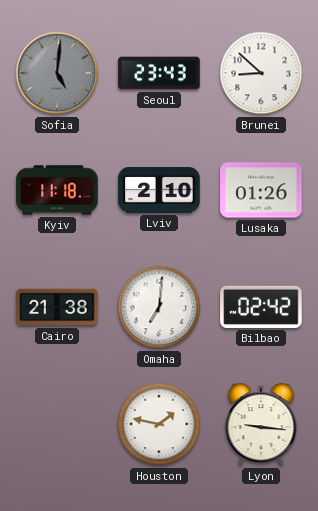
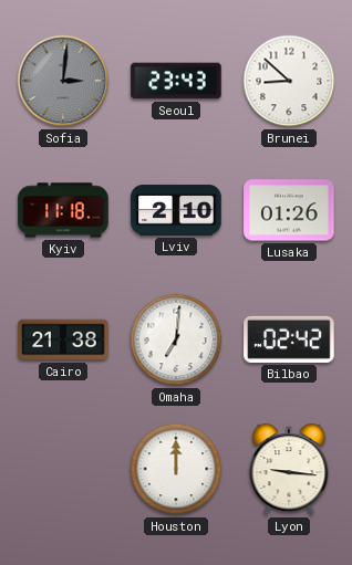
Sofia: 5:01 -> 3:01
Houston: 1:47 -> 12:00
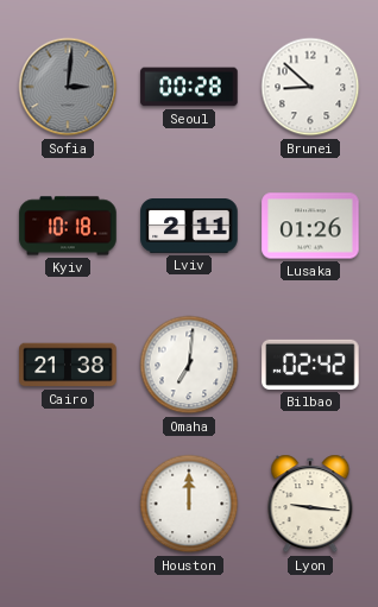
Seoul: 23:43 -> 00:28
Kyiv: 11:18 -> 10:18
Lviv: 2:10 -> 2:11
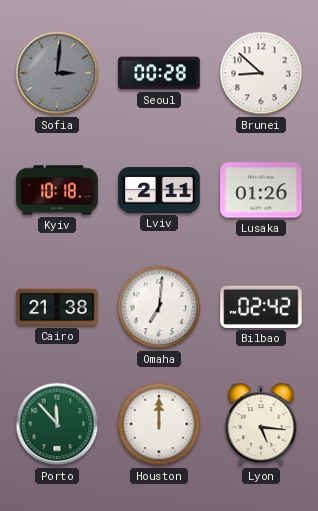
Porto: none -> 11:53
Lyon: 9:16 -> 5:16
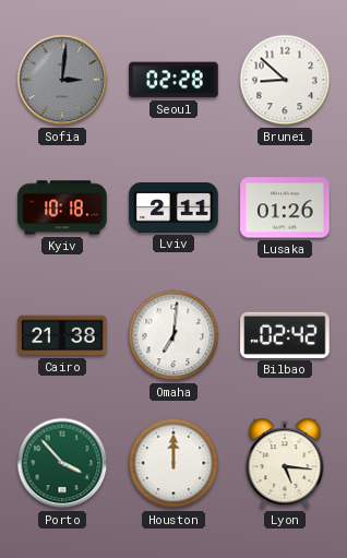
Seoul: 00:28 -> 02:28
Porto: 11:53 -> 3:53
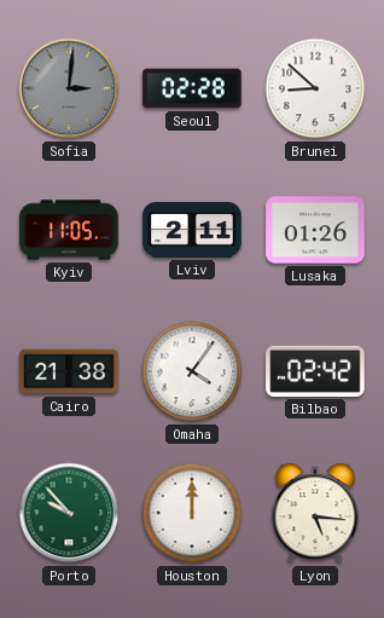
Kyiv: 10:18 -> 11:05
Omaha: 7:01 -> 4:06
Porto: 3:53 -> 9:53
